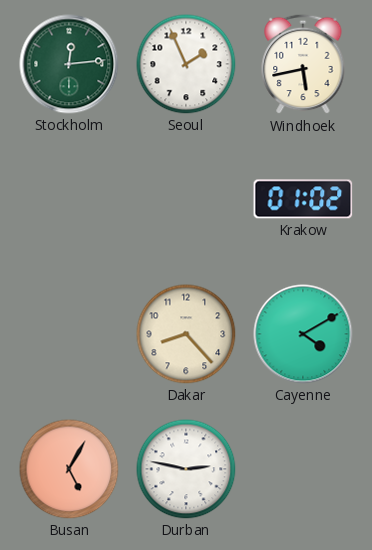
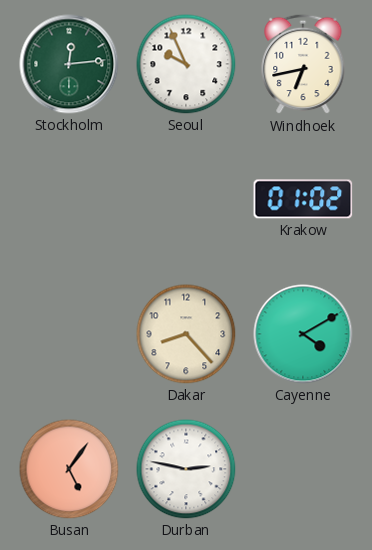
Seoul: 1:56 -> 9:56
Windhoek: 5:43 -> 6:43
Busan: 5:05 -> 5:06
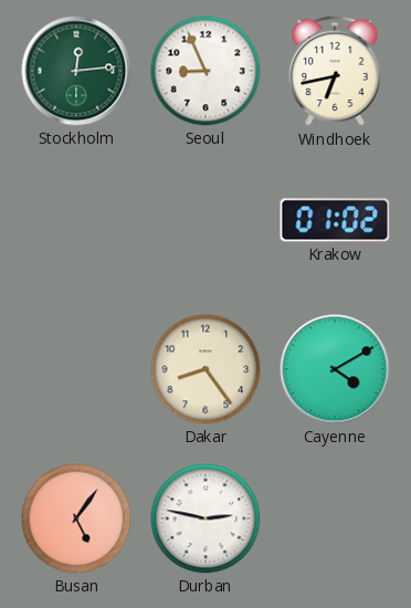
Seoul: 9:56 -> 8:56
Dakar: 8:23 -> 8:24
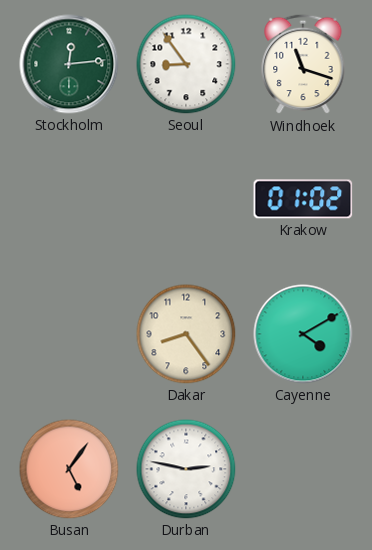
Seoul: 8:56 -> 8:54
Windhoek: 6:43 -> 11:18
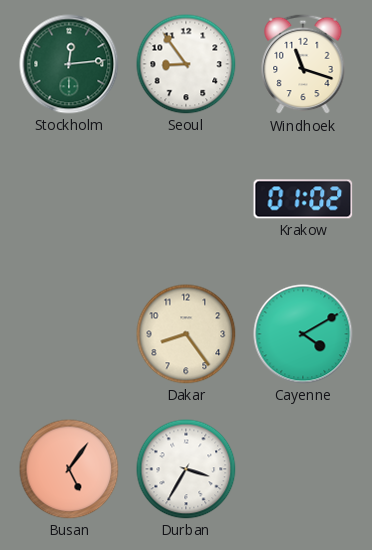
Durban: 2:47 -> 3:35
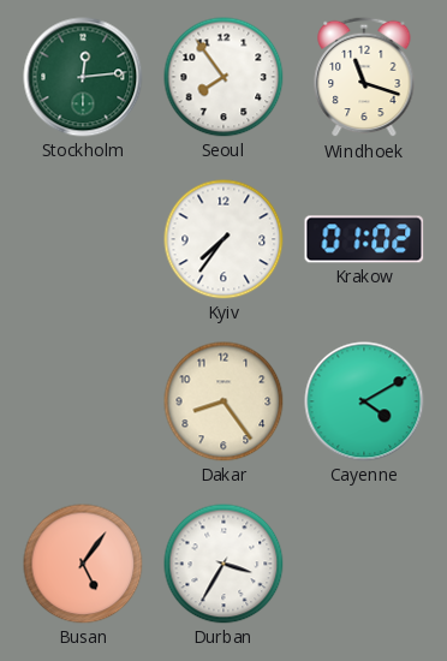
Seoul: 8:54 -> 7:54
Kyiv: none -> 7:36
